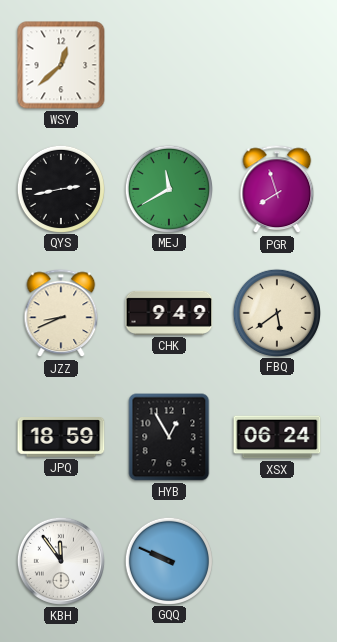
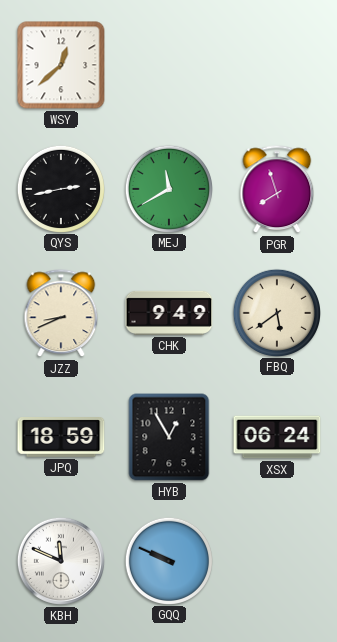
KBH: 11:54 -> 11:49
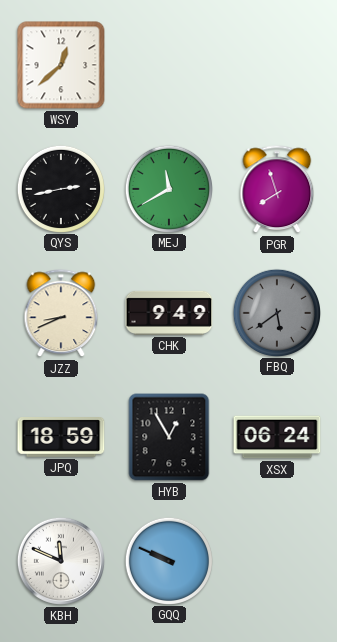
FBQ dial: cream -> grey
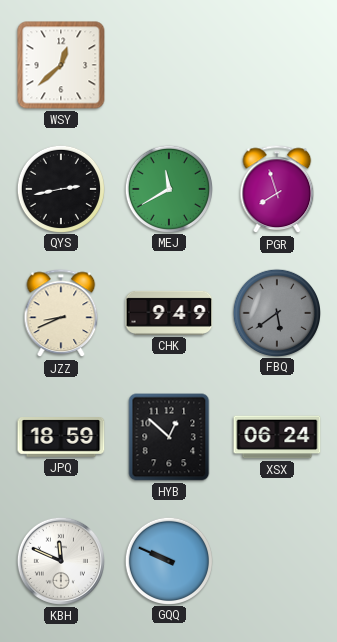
HYB: 12:55 -> 12:52
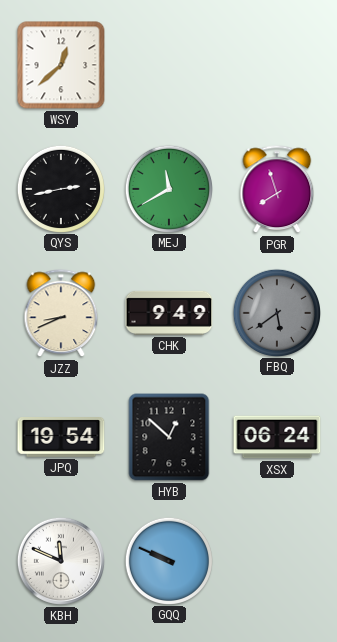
JPQ: 18:59 -> 19:54
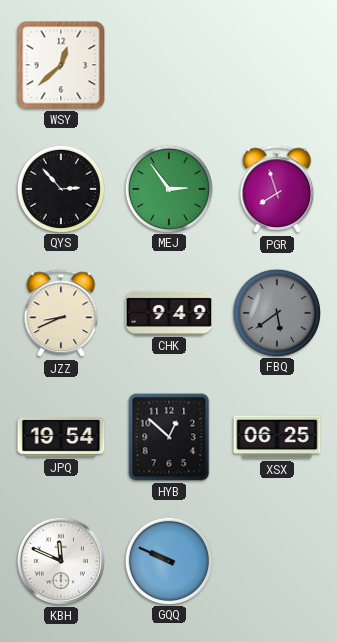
QYS: 2:43 -> 2:53
MEJ: 11:40 -> 2:54
XSX: 06:24 -> 06:25
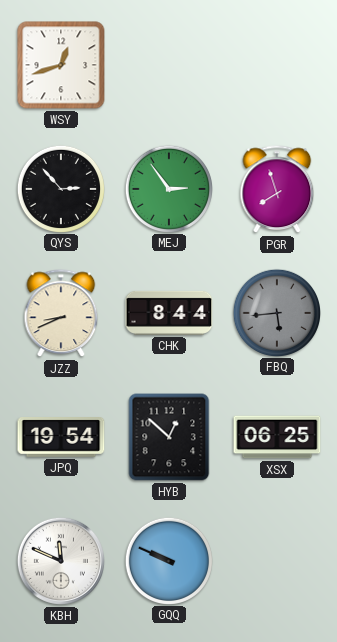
WSY: 12:38 -> 12:42
CHK: 9:49 -> 8:44
FBQ: 5:39 -> 5:44
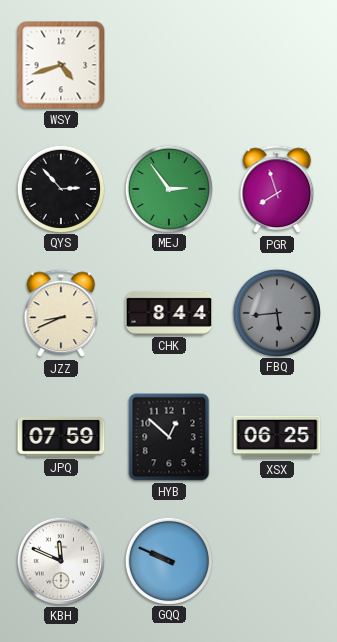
WSY: 12:42 -> 4:42
JPQ: 19:54 -> 07:59
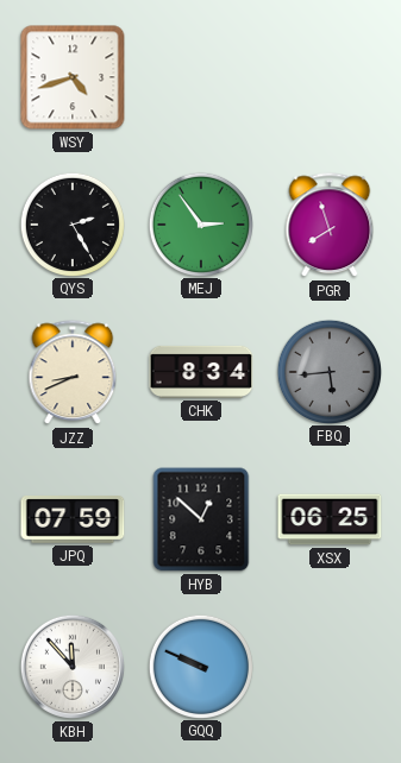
QYS: 2:53 -> 2:25
CHK: 8:44 -> 8:34
KBH: 11:49 -> 11:53
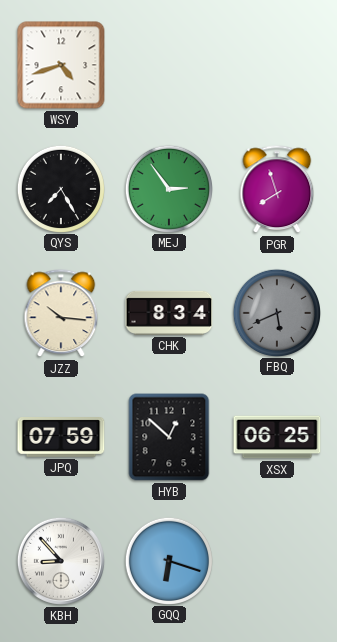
QYS: 2:25 -> 7:25
JZZ: 8:41 -> 10:16
FBQ: 5:44 -> 5:41
KBH: 11:53 -> 8:53
GQQ: 9:49 -> 6:18
